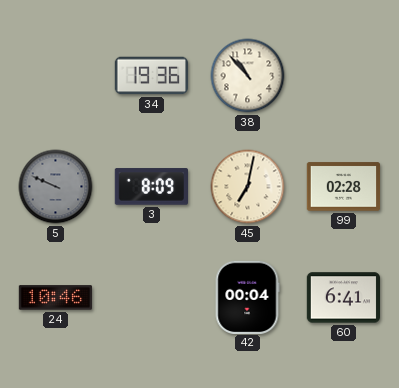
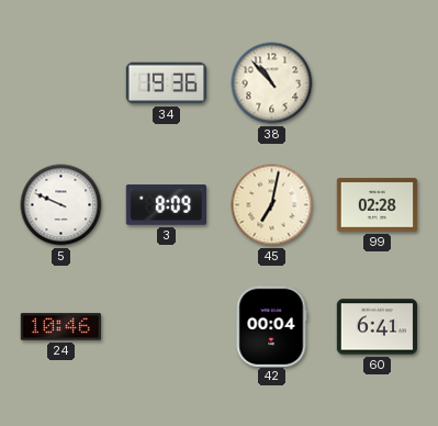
5 dial: grey -> white
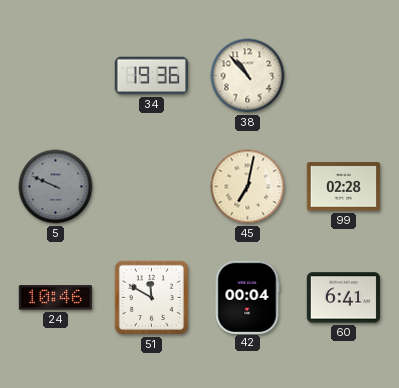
5 dial: white -> grey
3: 8:09 -> none
51: none -> 11:50
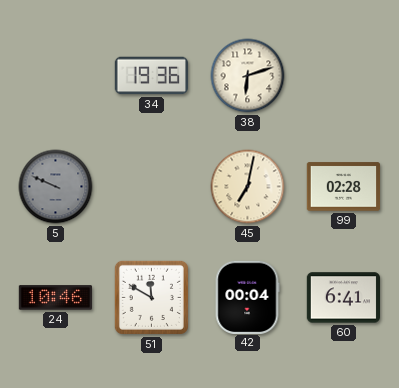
38: 10:53 -> 6:12
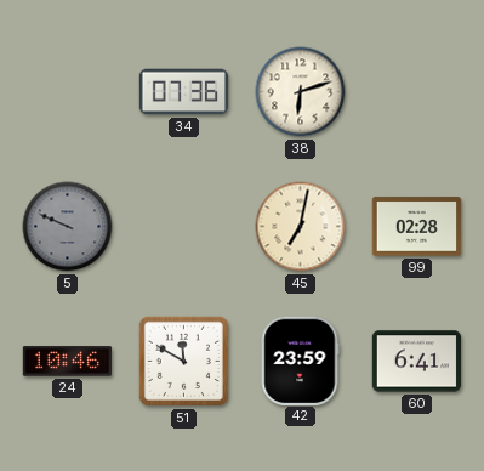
34: 19:36 -> 07:36
42: 00:04 -> 23:59
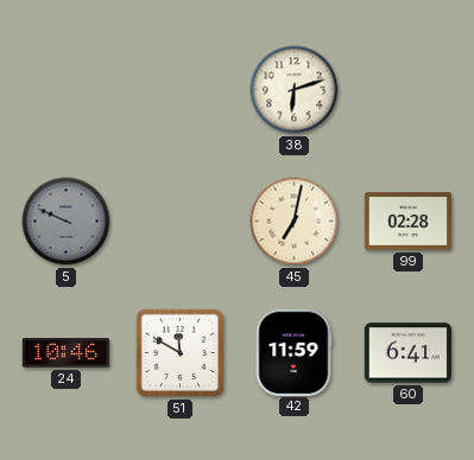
34: 07:36 -> none
42: 23:59 -> 11:59
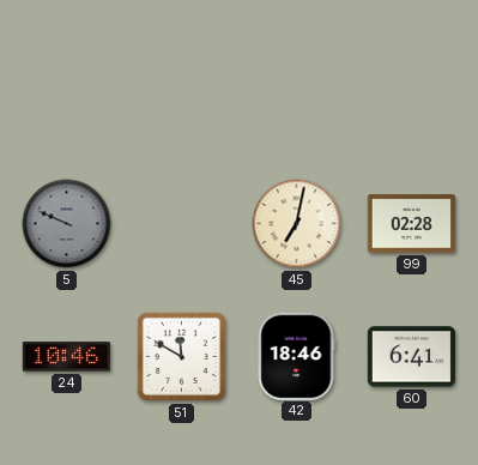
38: 6:12 -> none
42: 11:59 -> 18:46
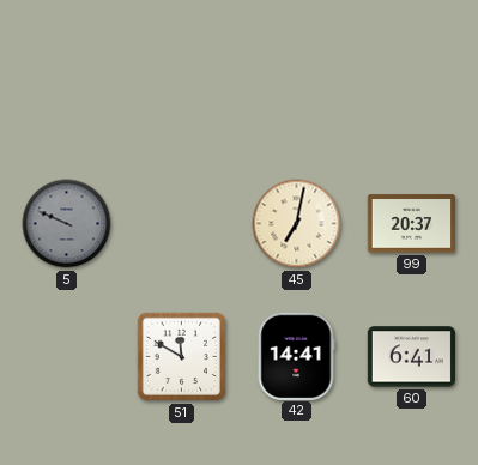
99: 02:28 -> 20:37
24: 10:46 -> none
42: 18:46 -> 14:41
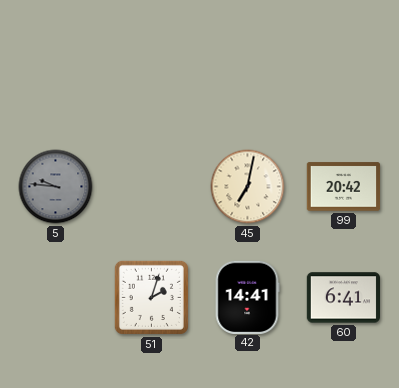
5: 9:49 -> 9:46
99: 20:37 -> 20:42
51: 11:50 -> 2:03
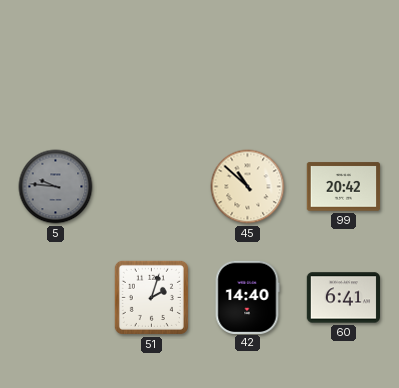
45: 7:02 -> 10:52
42: 14:41 -> 14:40
